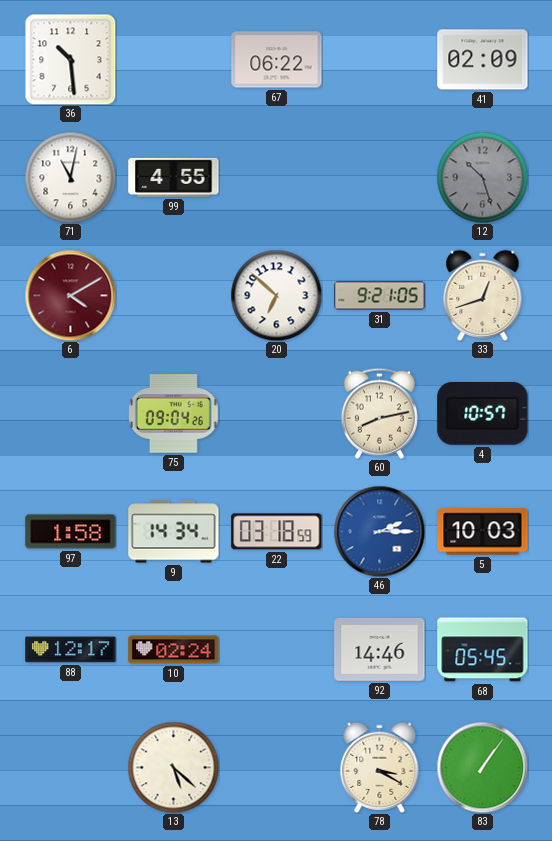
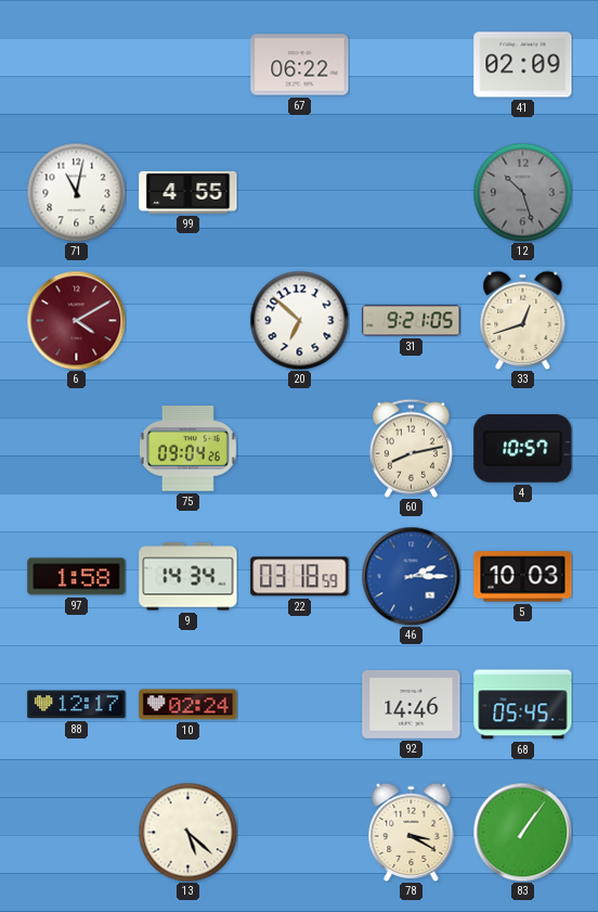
36: 10:29 -> none
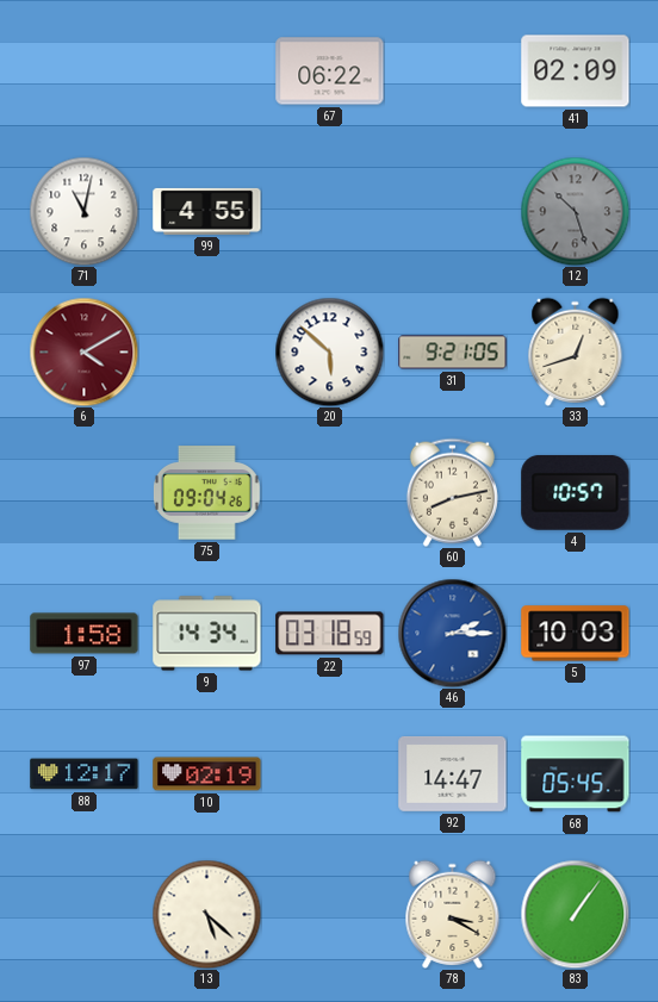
20: 6:52 -> 5:52
10: 02:24 -> 02:19
92: 14:46 -> 14:47
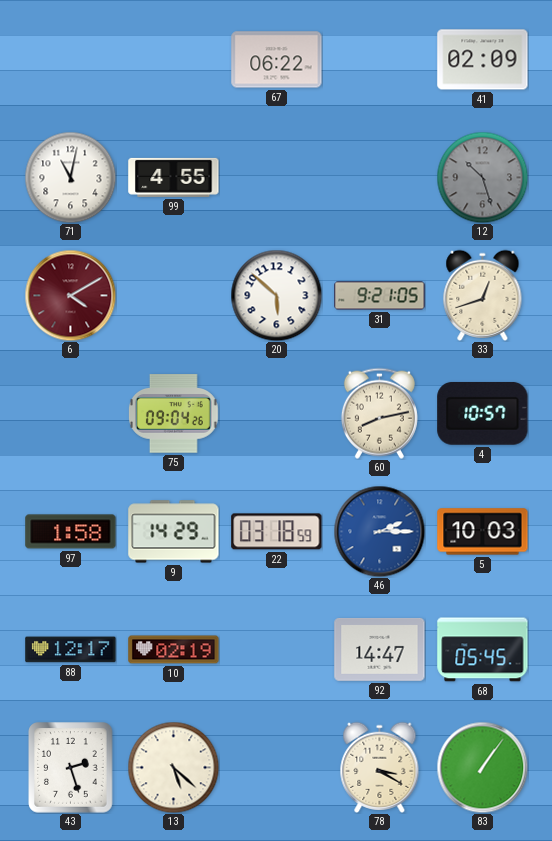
9: 14:34 -> 14:29
43: none -> 2:27
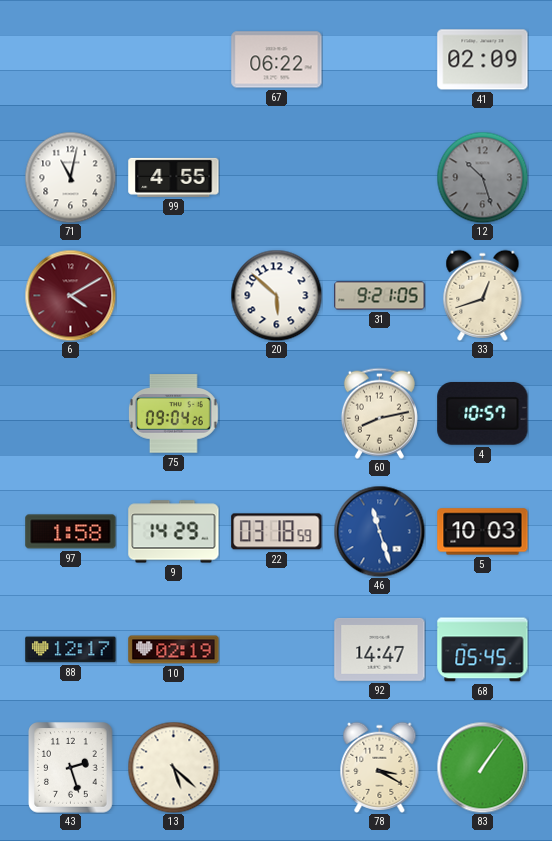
46: 2:15 -> 11:27
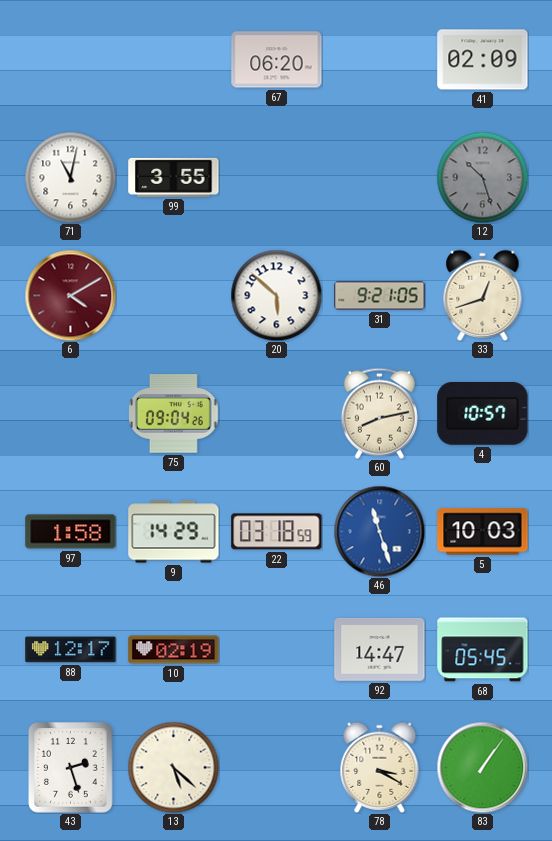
67: 06:22 -> 06:20
99: 4:55 -> 3:55
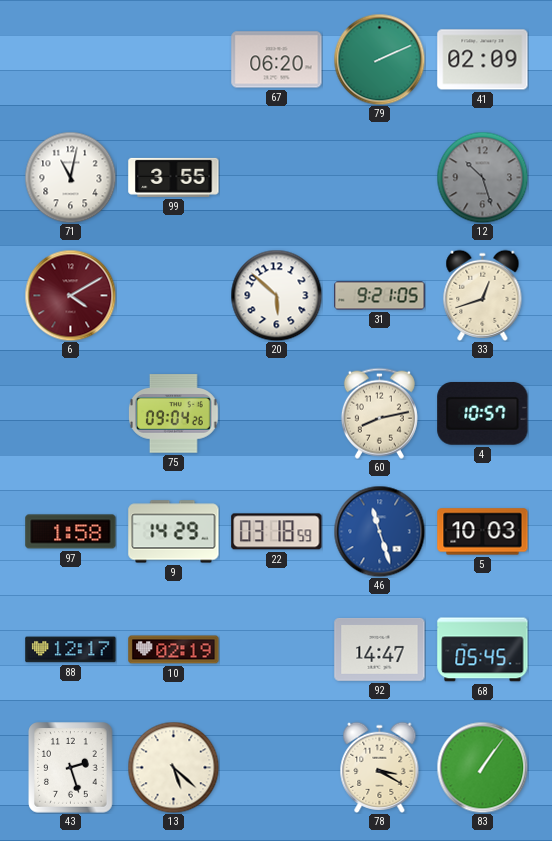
79: none -> 2:11
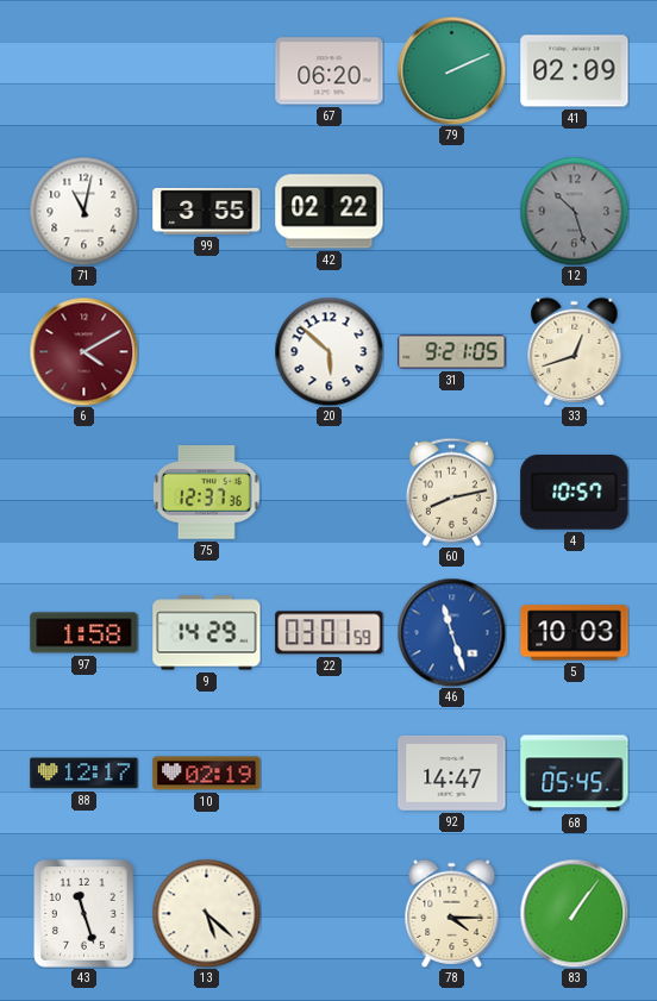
42: none -> 02:22
75: 09:04 -> 12:37
22: 03:18 -> 03:01
43: 2:27 -> 11:27
78: 3:20 -> 4:15
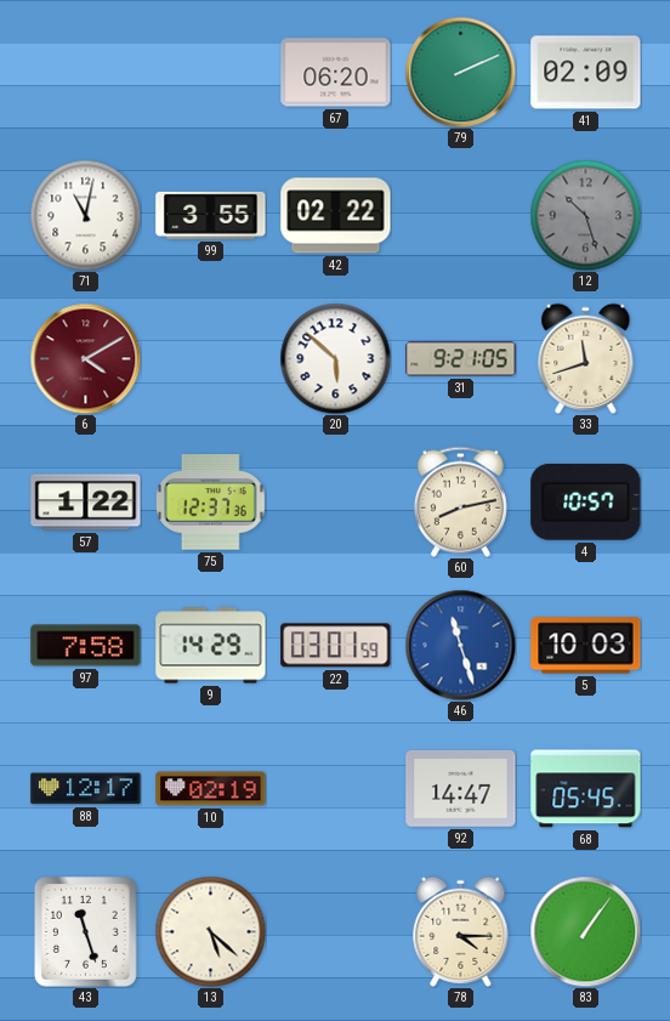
33: 12:42 -> 11:42
57: none -> 1:22
97: 1:58 -> 7:58
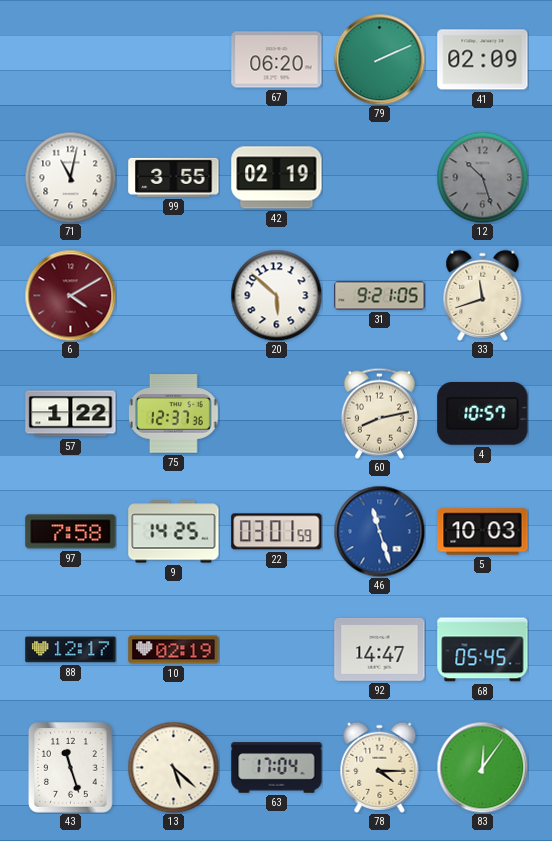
42: 02:22 -> 02:19
9: 14:29 -> 14:25
63: none -> 17:04
83: 1:06 -> 12:06
